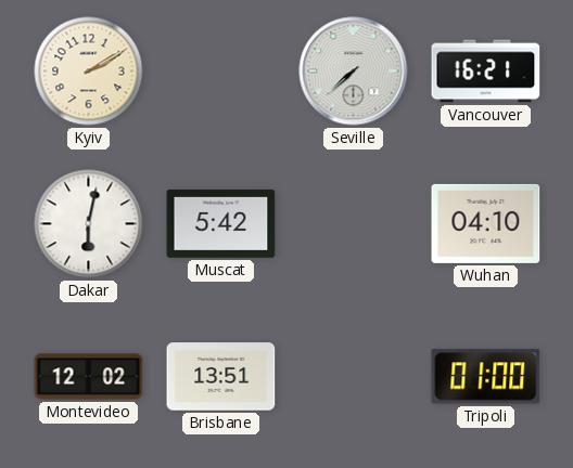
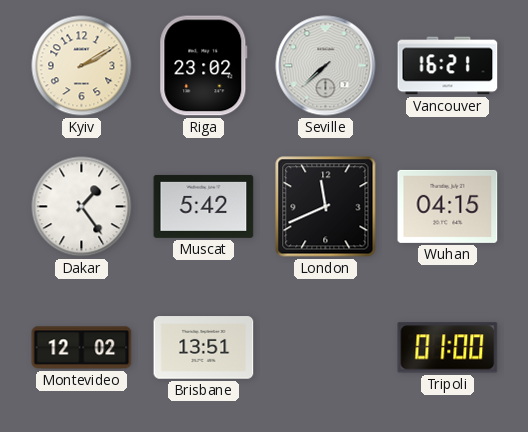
Riga: none -> 23:02
Dakar: 6:02 -> 1:24
London: none -> 11:41
Wuhan: 04:10 -> 04:15
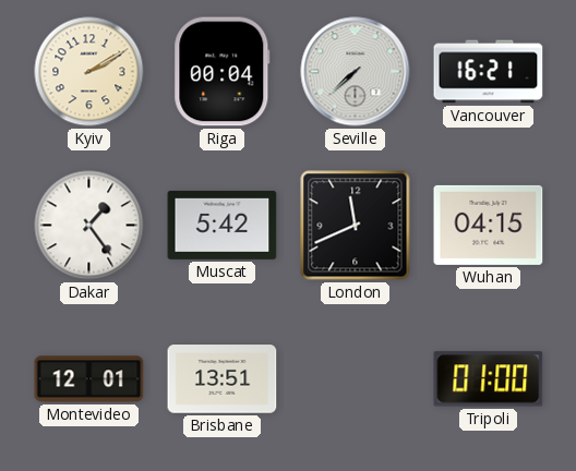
Riga: 23:02 -> 00:04
Montevideo: 12:02 -> 12:01
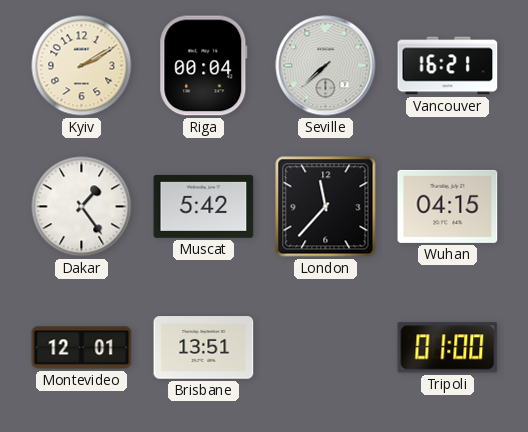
London: 11:41 -> 11:37
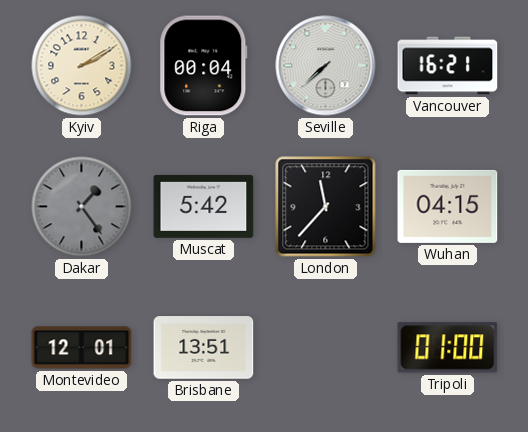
Dakar dial: white -> grey
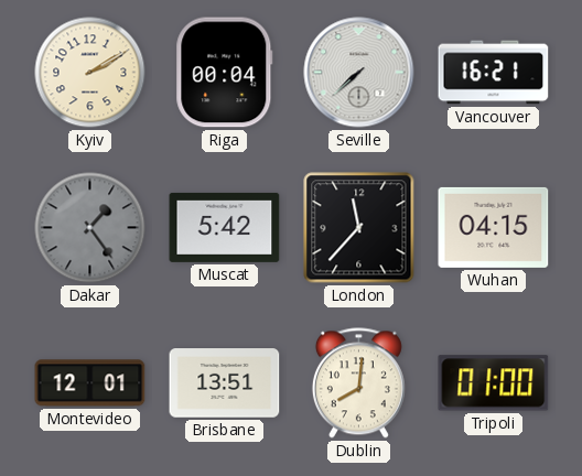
Dublin: none -> 8:01
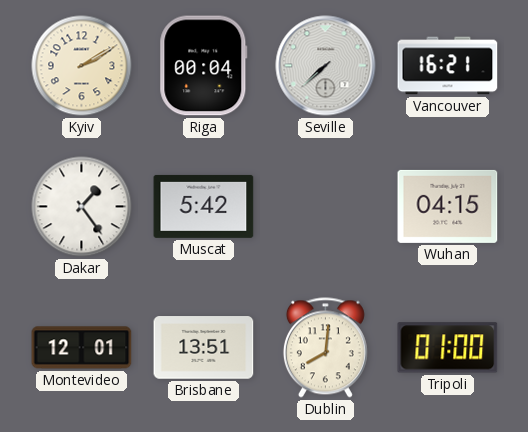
Dakar dial: grey -> white
London: 11:37 -> none
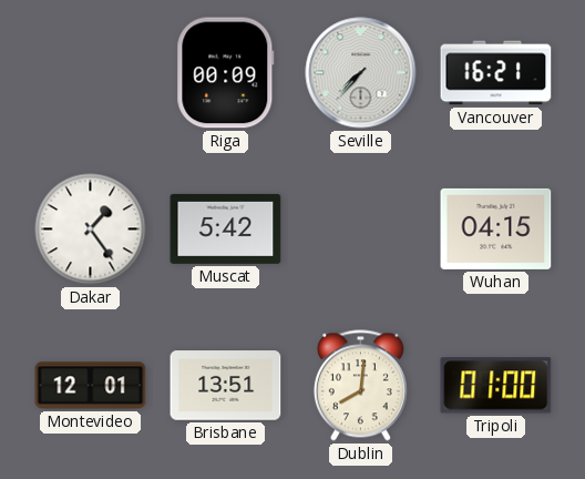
Kyiv: 2:10 -> none
Riga: 00:04 -> 00:09
Seville: 7:38 -> 7:37
